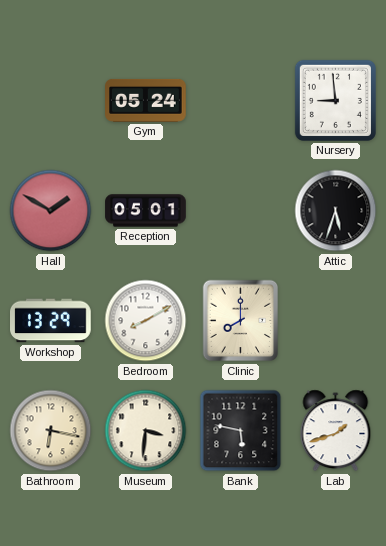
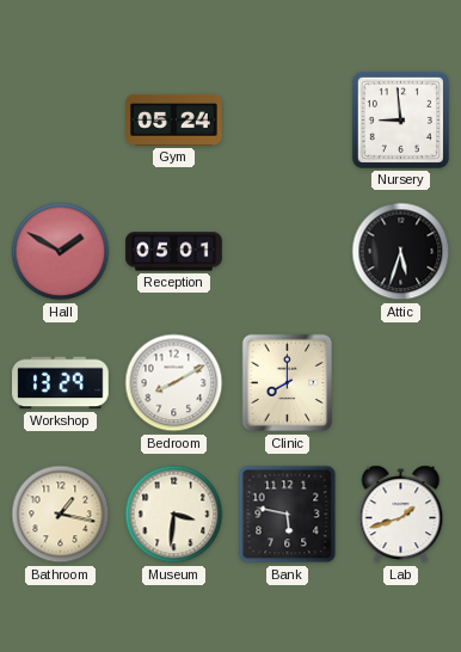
Bathroom: 6:17 -> 1:17
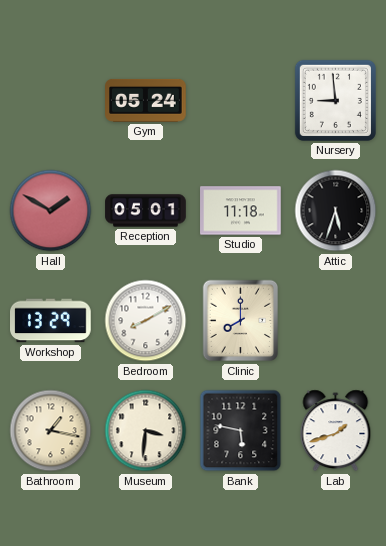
Studio: none -> 11:18
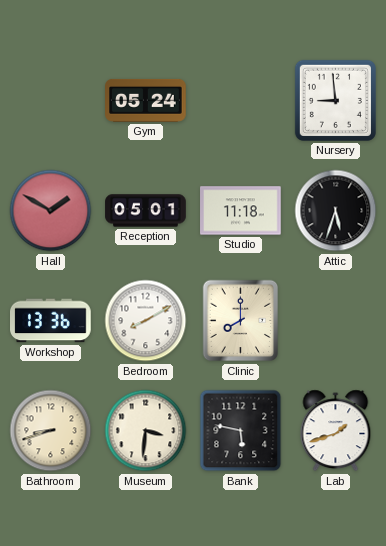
Workshop: 13:29 -> 13:36
Bathroom: 1:17 -> 8:42
